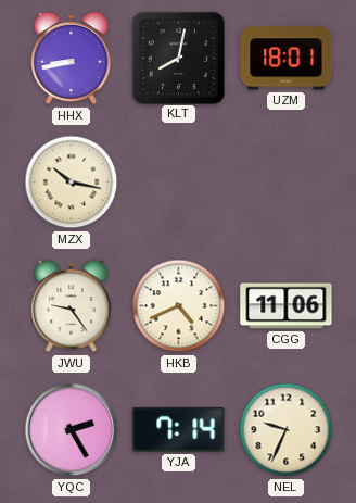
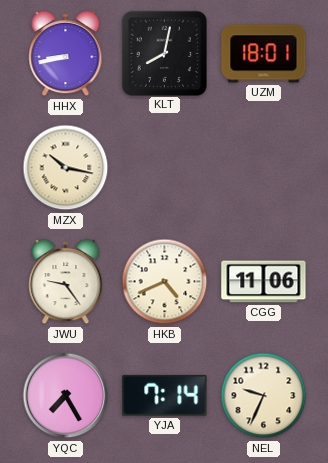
YQC: 2:25 -> 7:25
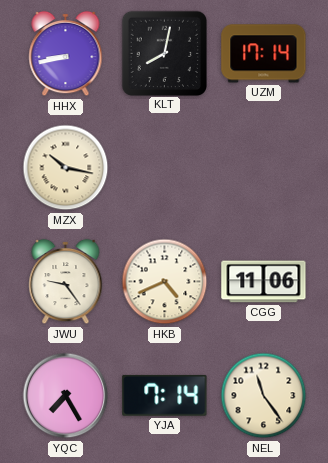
UZM: 18:01 -> 17:14
NEL: 9:34 -> 11:24
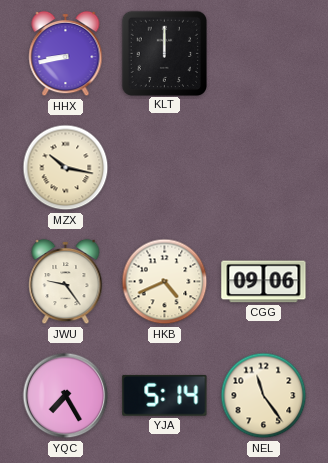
KLT: 8:02 -> 12:00
UZM: 17:14 -> none
CGG: 11:06 -> 09:06
YJA: 7:14 -> 5:14
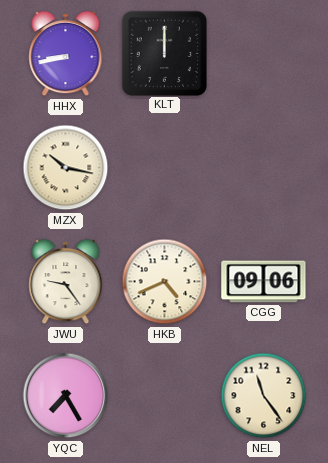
YJA: 5:14 -> none
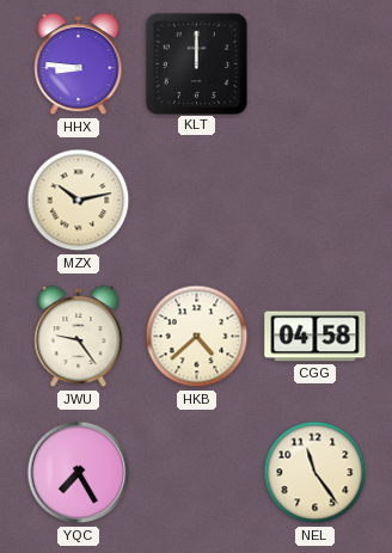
HHX: 8:43 -> 8:46
MZX: 10:17 -> 10:13
HKB: 4:41 -> 4:38
CGG: 09:06 -> 04:58
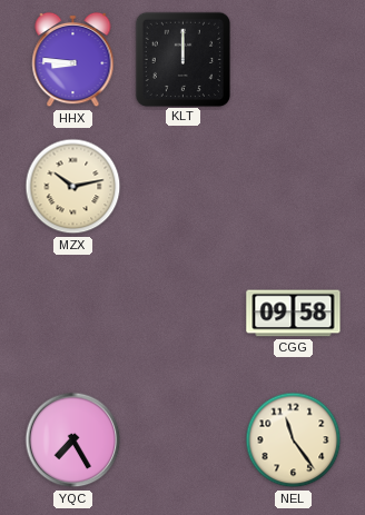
JWU: 9:24 -> none
HKB: 4:38 -> none
CGG: 04:58 -> 09:58
